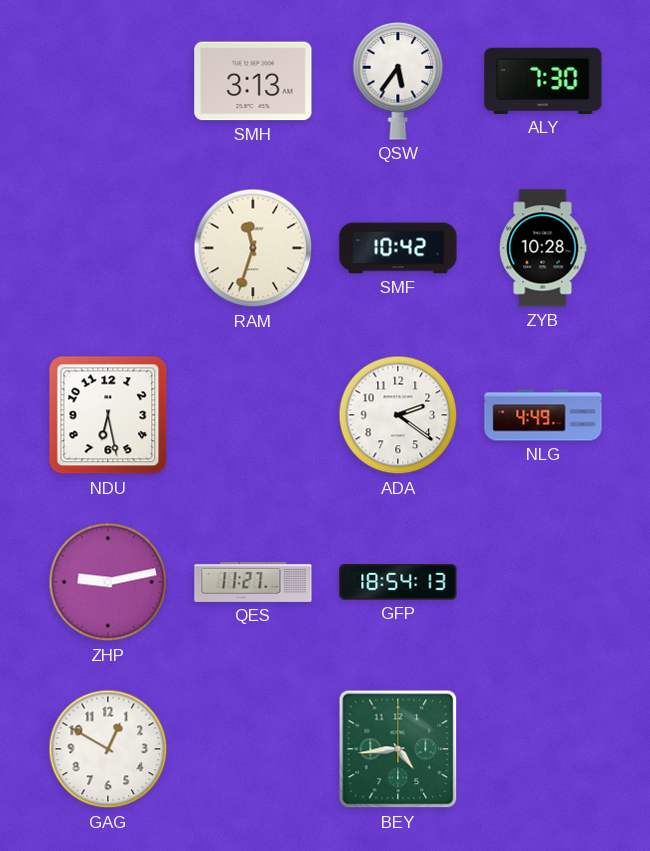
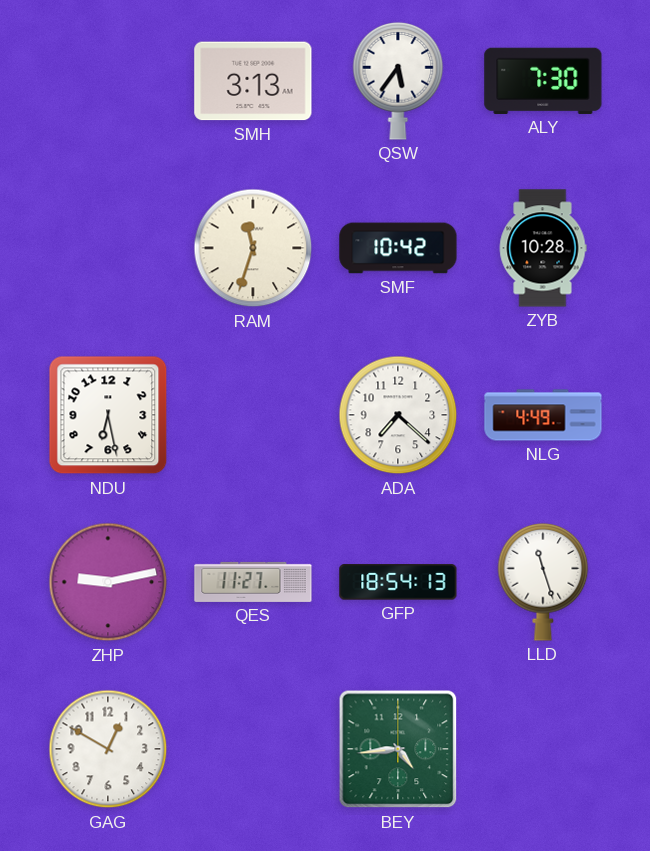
ADA: 2:21 -> 7:22
LLD: none -> 11:27
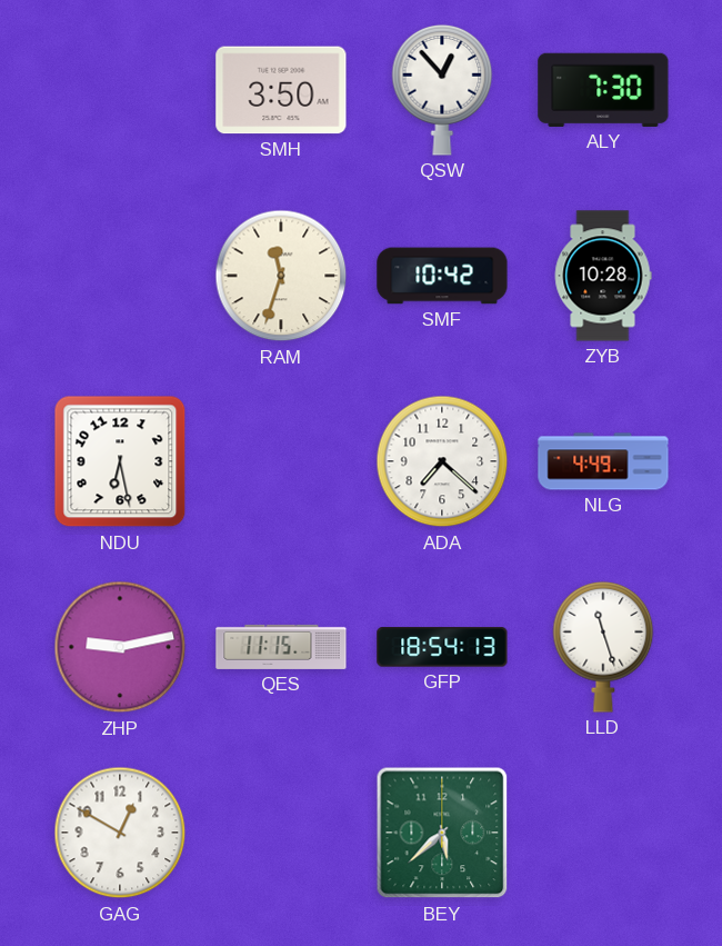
SMH: 3:13 -> 3:50
QSW: 5:36 -> 12:53
QES: 11:27 -> 11:15
BEY: 4:44 -> 5:38
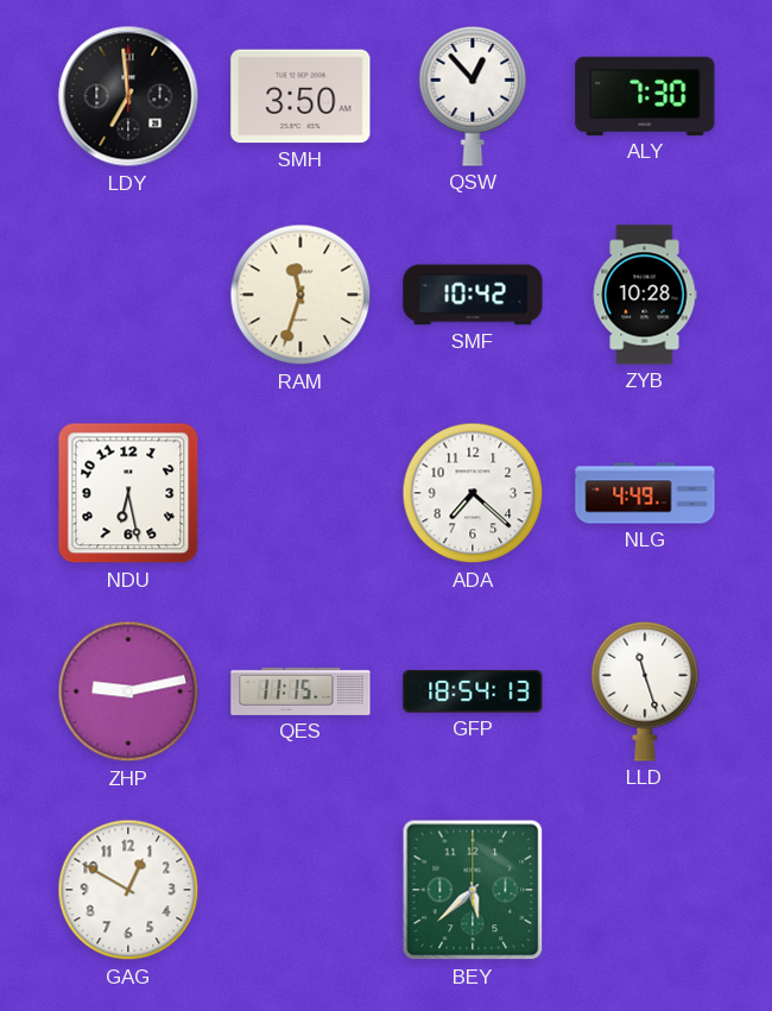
LDY: none -> 6:59
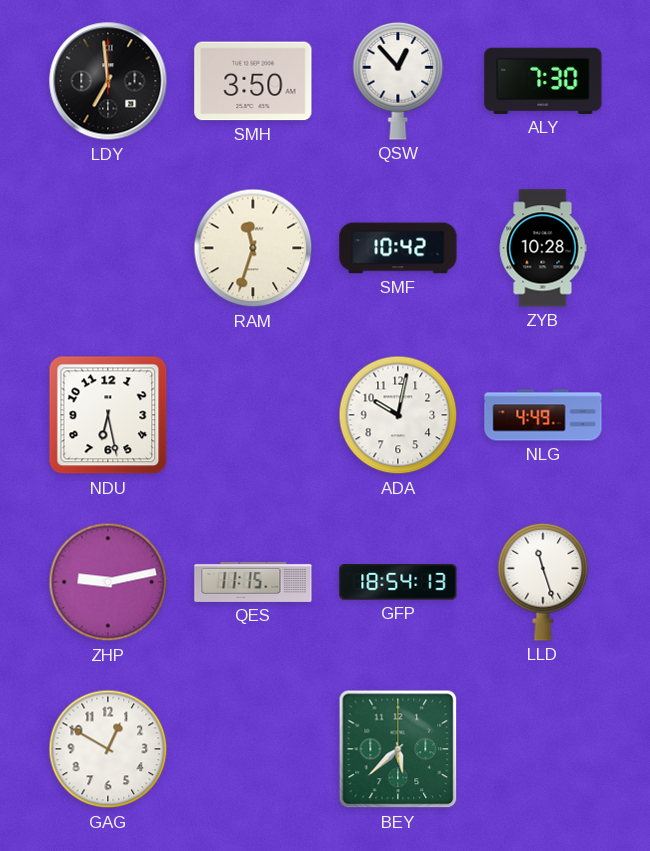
ADA: 7:22 -> 10:02
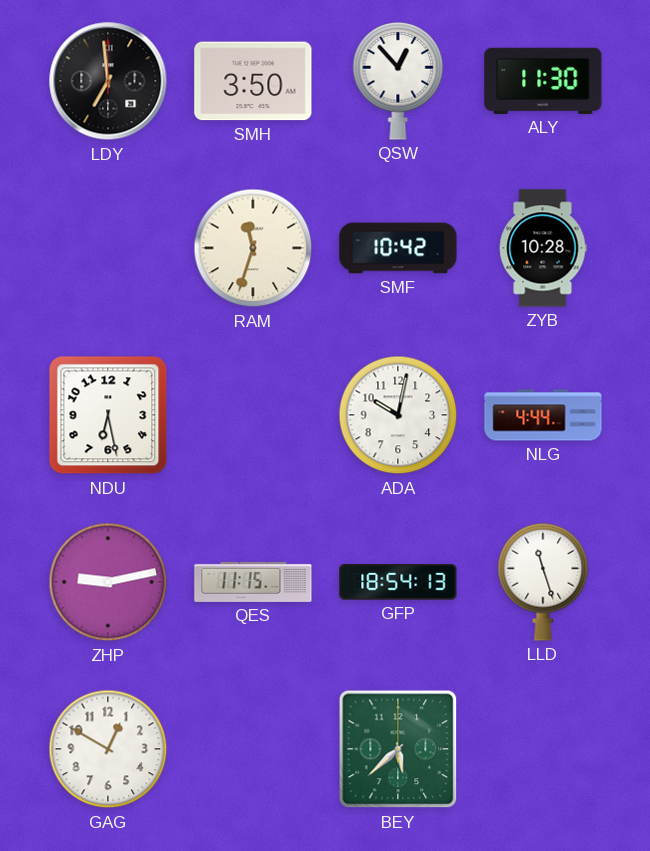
ALY: 7:30 -> 11:30
NLG: 4:49 -> 4:44
